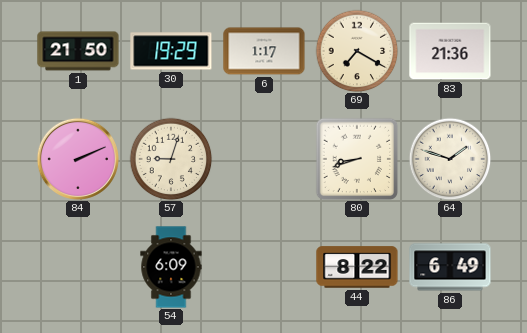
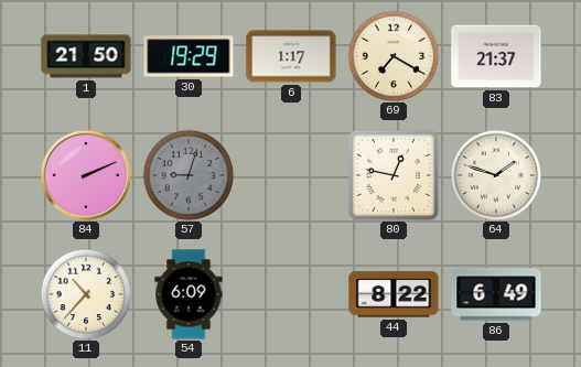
83: 21:36 -> 21:37
57 dial: cream -> grey
80: 8:42 -> 12:47
11: none -> 10:37
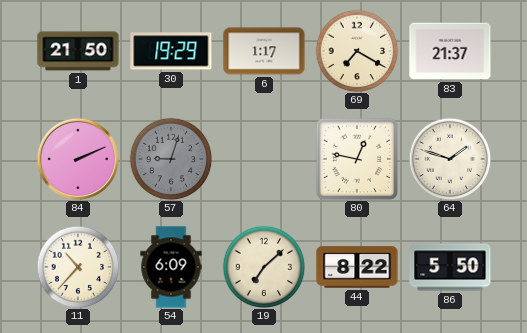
19: none -> 7:08
86: 6:49 -> 5:50
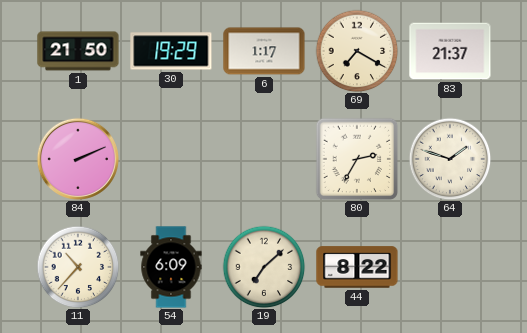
57: 9:03 -> none
80: 12:47 -> 2:35
86: 5:50 -> none
